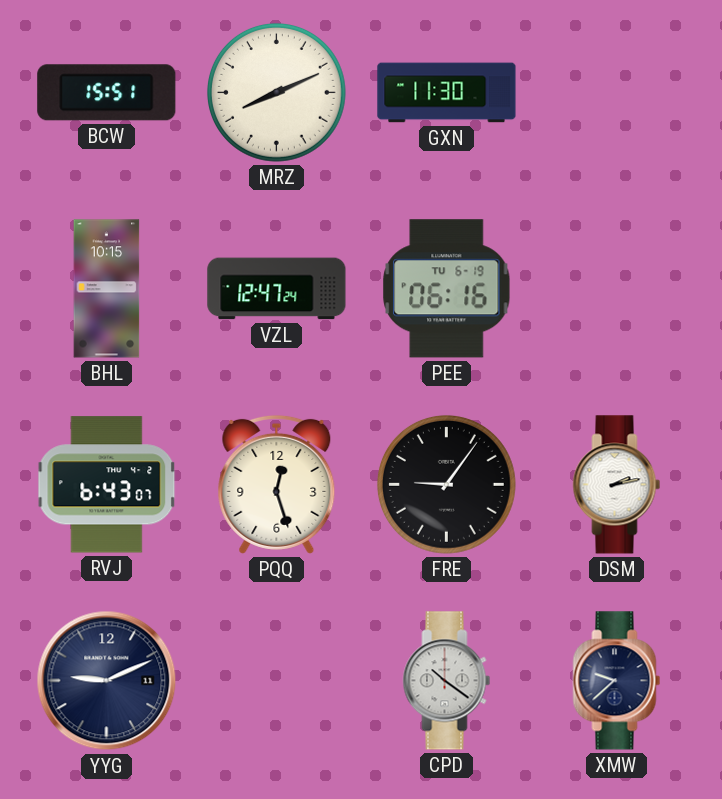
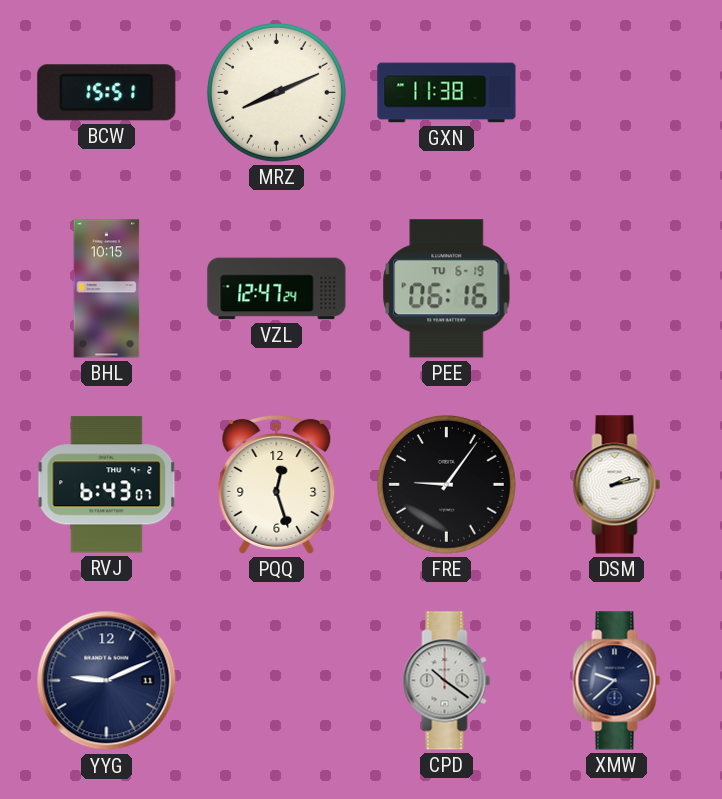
GXN: 11:30 -> 11:38
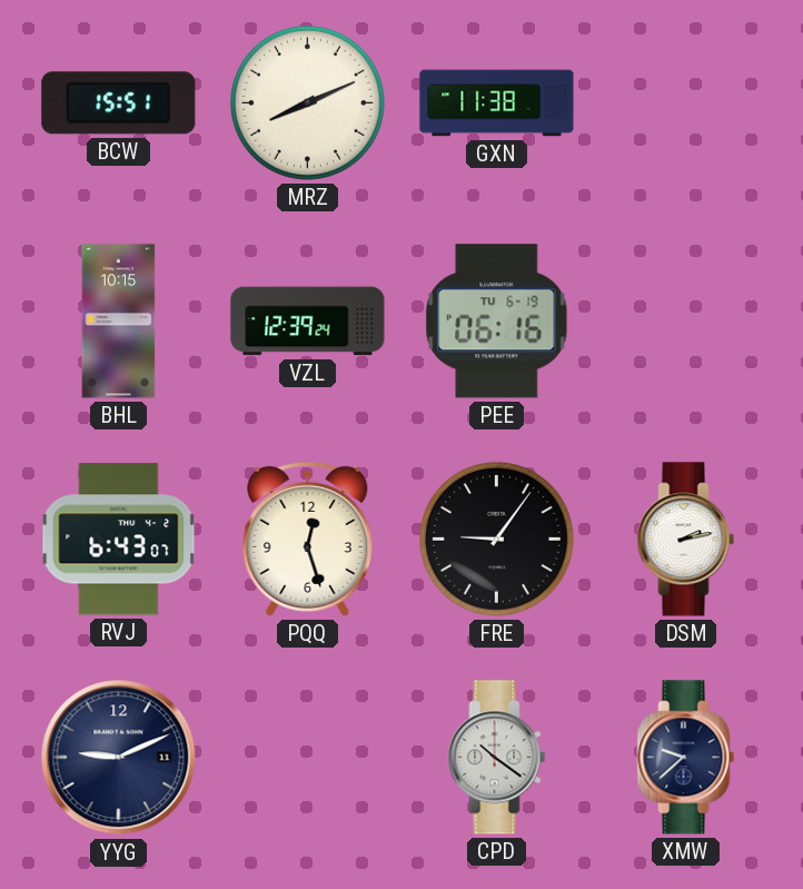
VZL: 12:47 -> 12:39
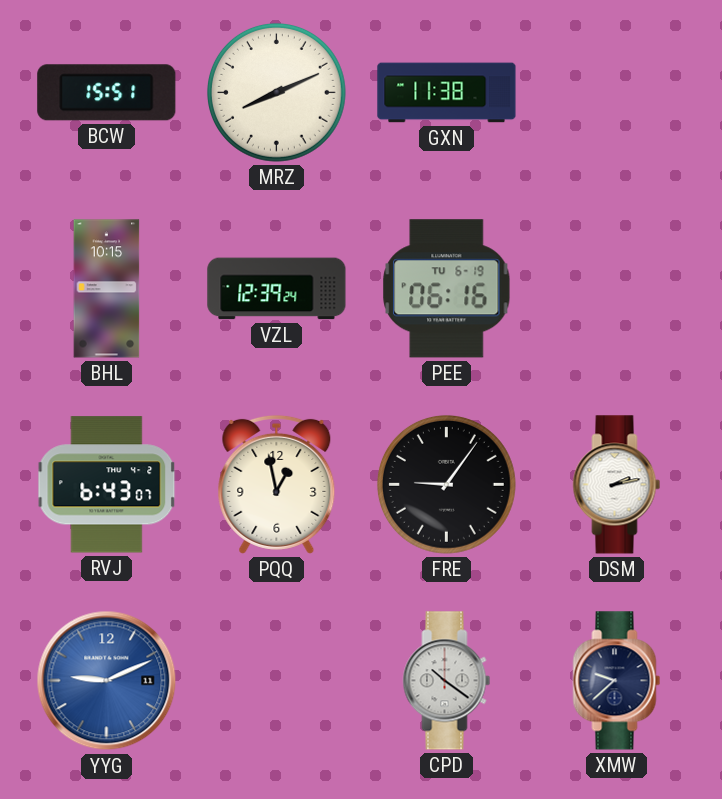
PQQ: 12:27 -> 12:58
YYG dial: navy -> blue
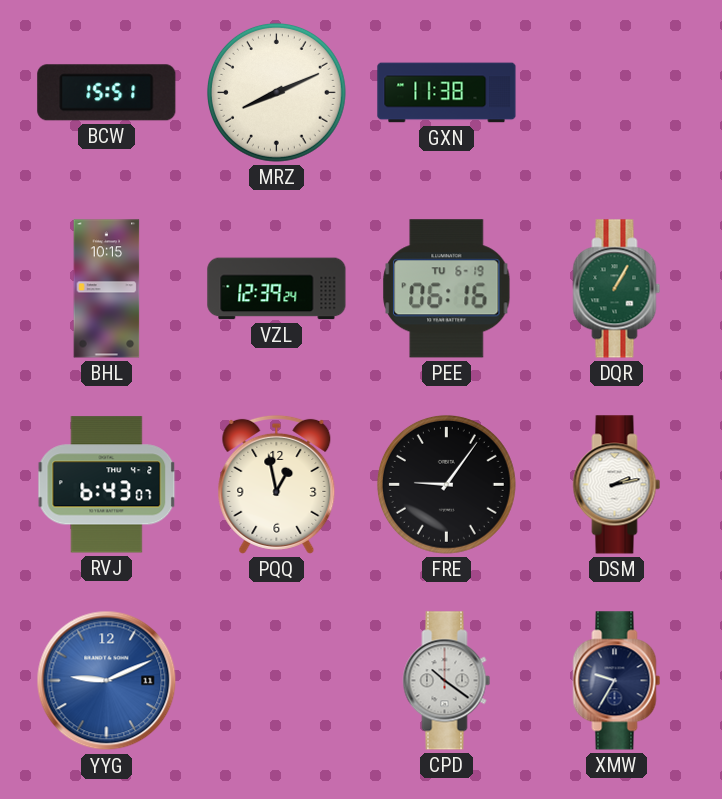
DQR: none -> 1:05
XMW: 9:38 -> 9:35
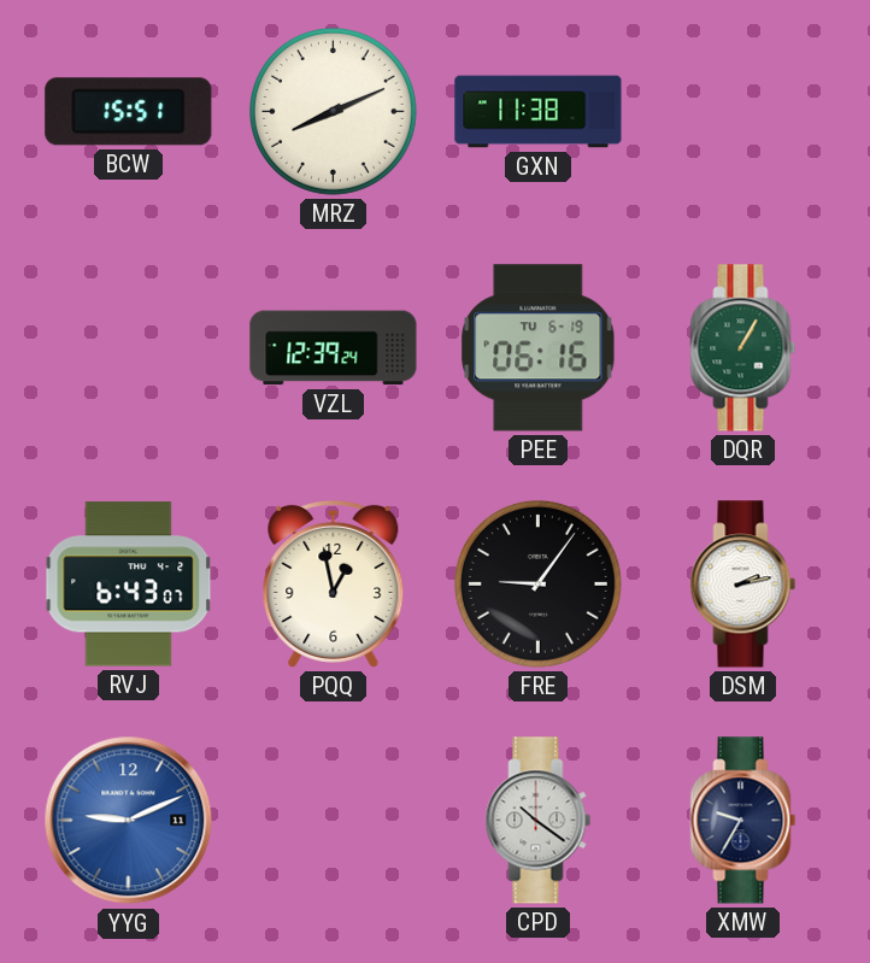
BHL: 10:15 -> none
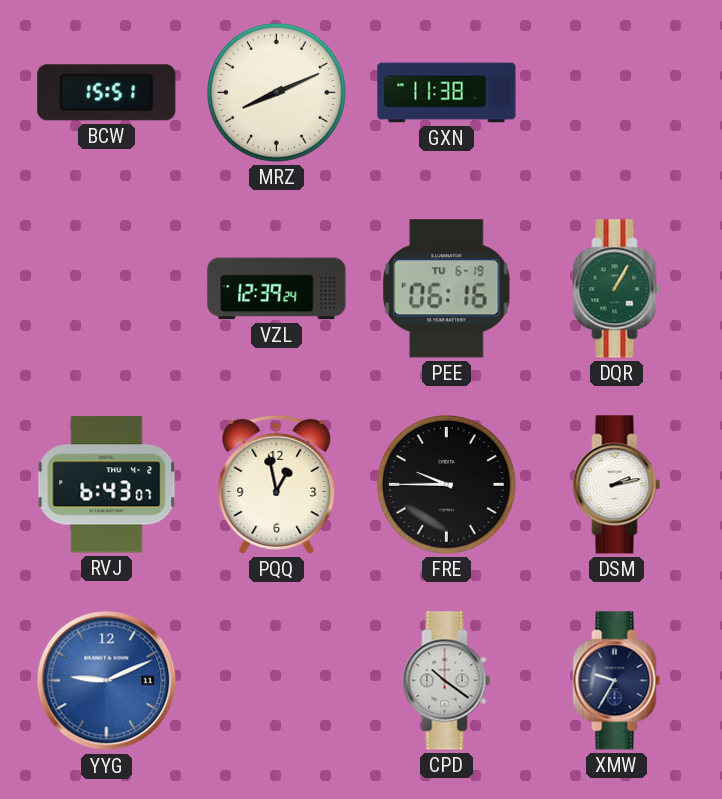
FRE: 9:06 -> 9:45
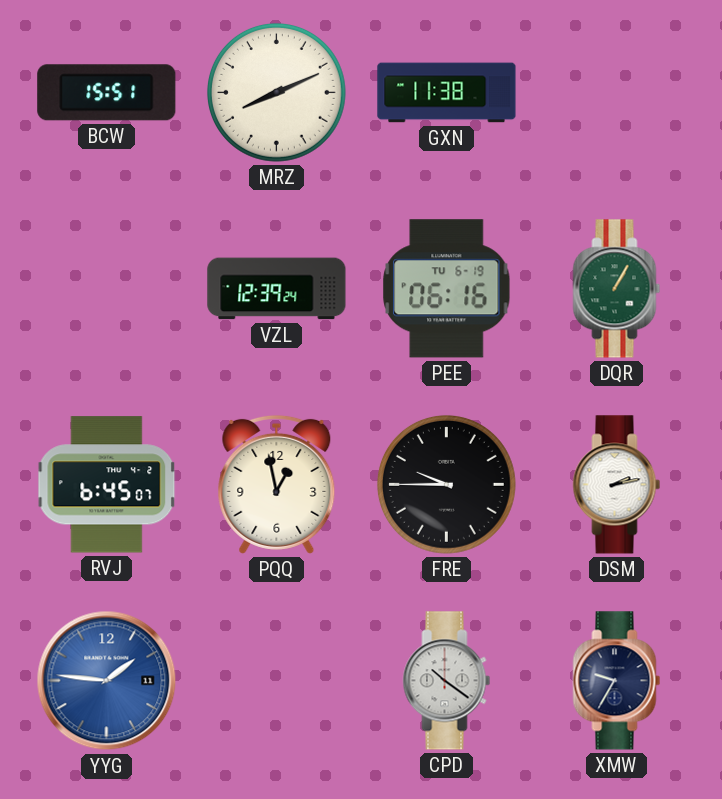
RVJ: 6:43 -> 6:45
YYG: 9:11 -> 1:46
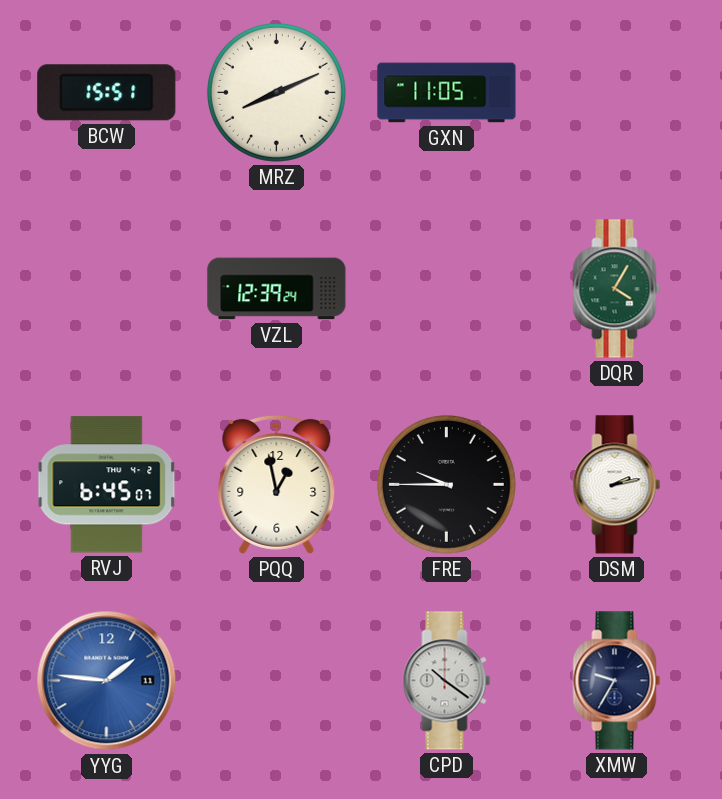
GXN: 11:38 -> 11:05
PEE: 06:16 -> none
DQR: 1:05 -> 4:05
